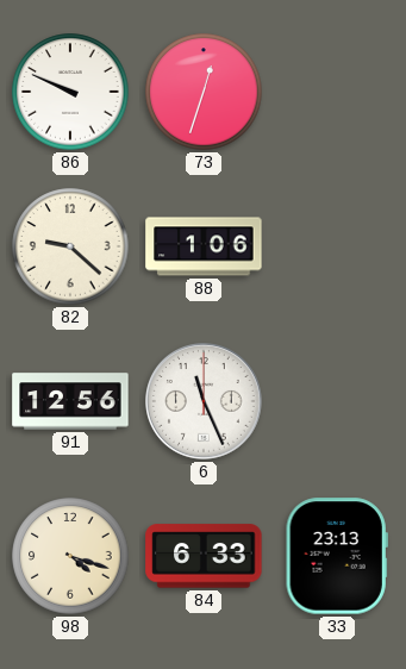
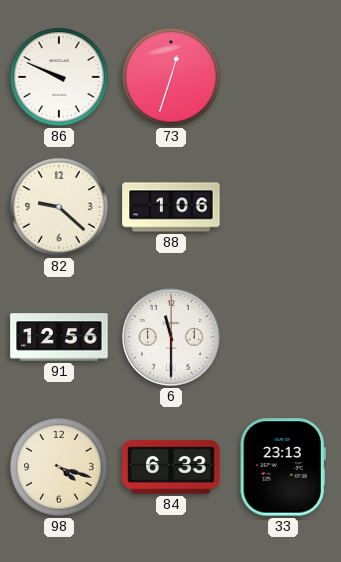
6: 11:26 -> 11:30
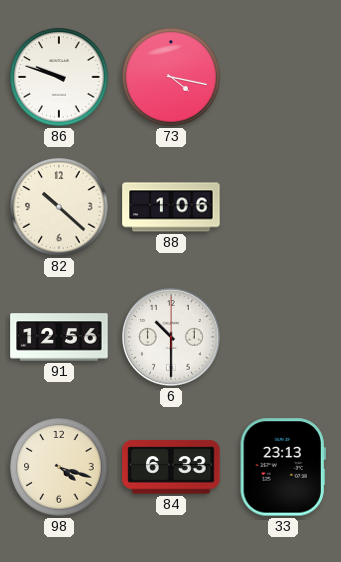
86: 9:49 -> 9:48
73: 12:33 -> 4:17
82: 9:22 -> 10:22
6: 11:30 -> 10:30
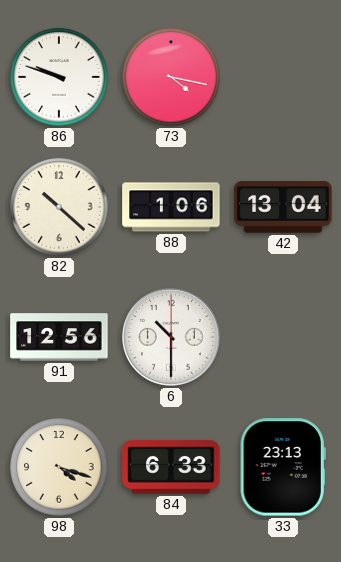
42: none -> 13:04
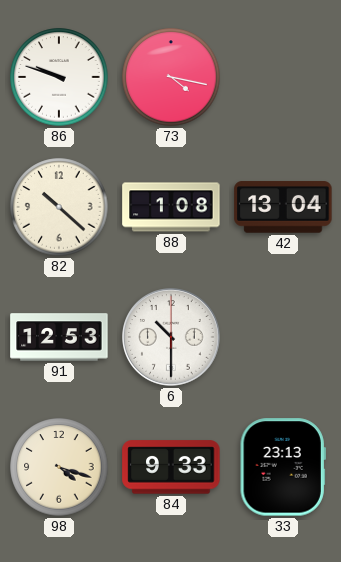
88: 1:06 -> 1:08
91: 12:56 -> 12:53
84: 6:33 -> 9:33
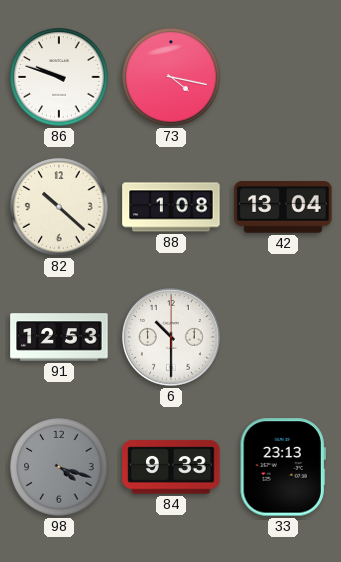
98 dial: cream -> grey
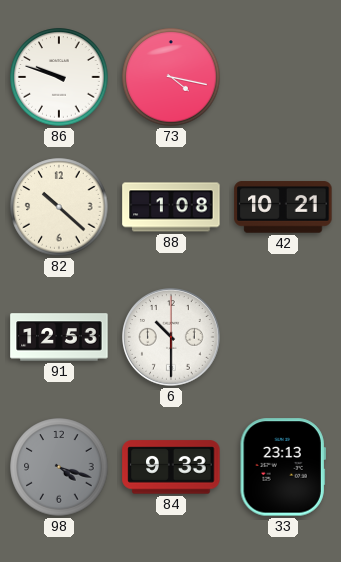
42: 13:04 -> 10:21
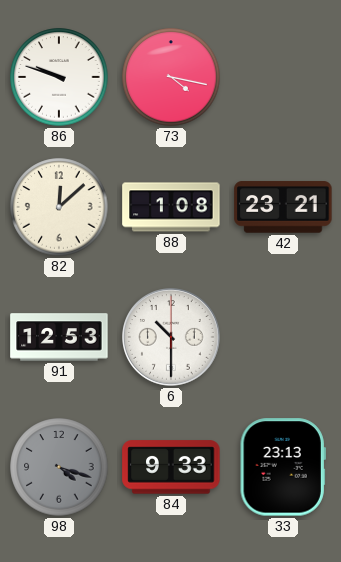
82: 10:22 -> 12:08
42: 10:21 -> 23:21
